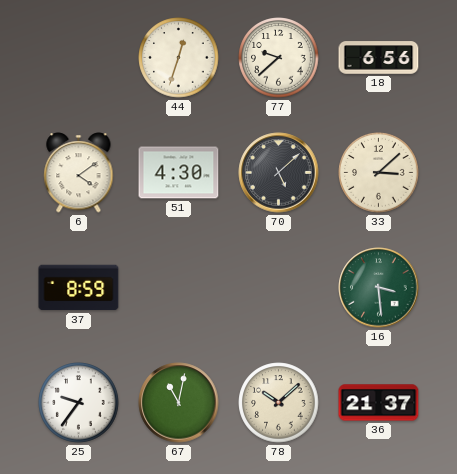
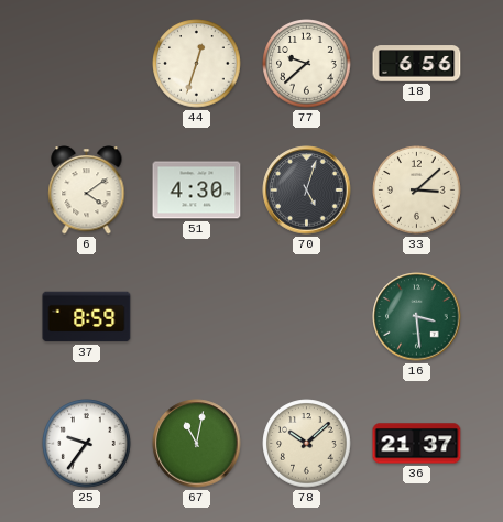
70: 5:08 -> 5:03
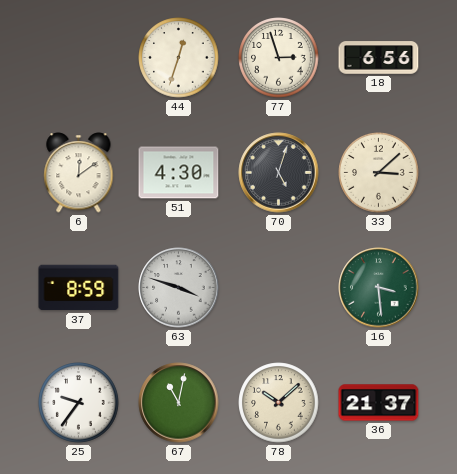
77: 9:38 -> 2:57
6: 4:09 -> 12:09
63: none -> 3:48
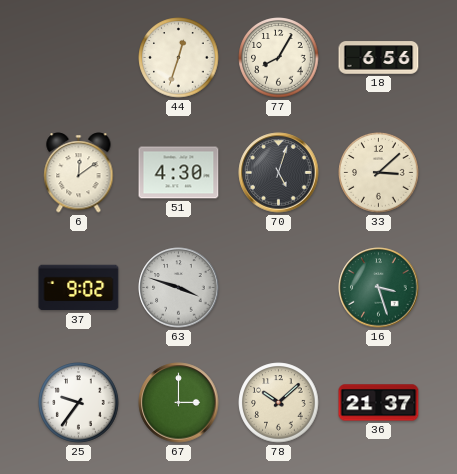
77: 2:57 -> 8:05
37: 8:59 -> 9:02
16: 3:29 -> 3:27
67: 11:02 -> 3:00
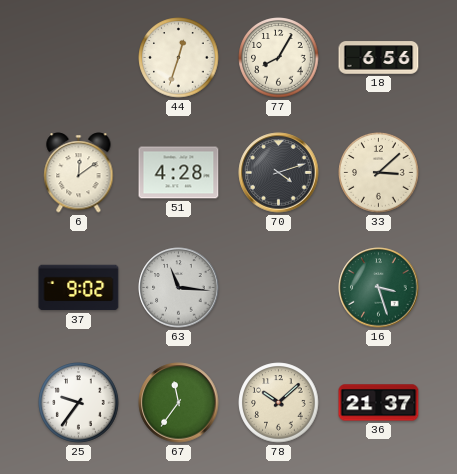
51: 4:30 -> 4:28
70: 5:03 -> 4:12
63: 3:48 -> 11:16
67: 3:00 -> 11:36
